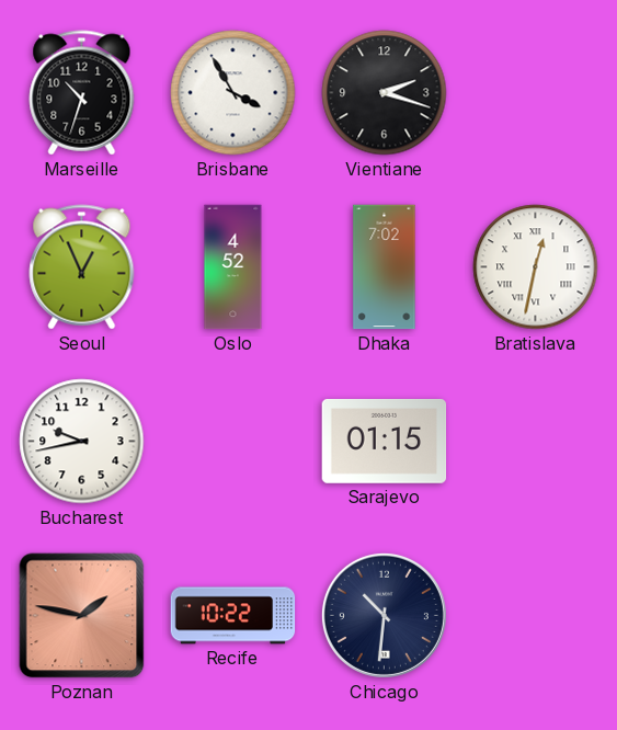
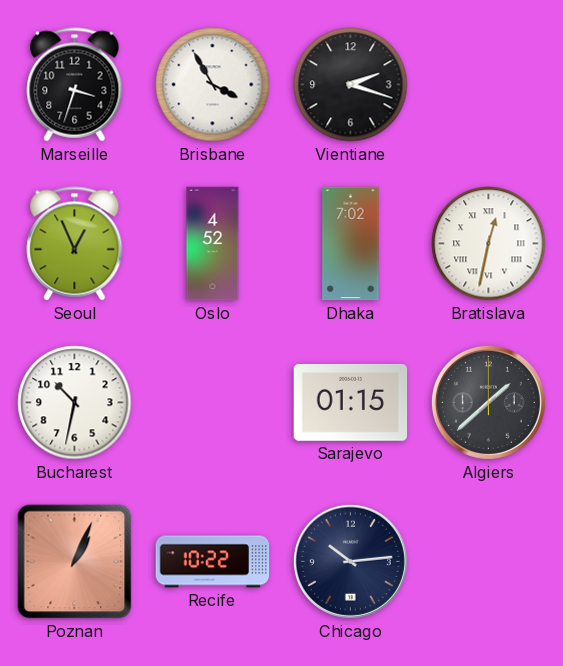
Marseille: 10:33 -> 3:33
Bucharest: 9:43 -> 10:32
Algiers: none -> 1:38
Poznan: 1:47 -> 1:04
Chicago: 10:31 -> 10:14
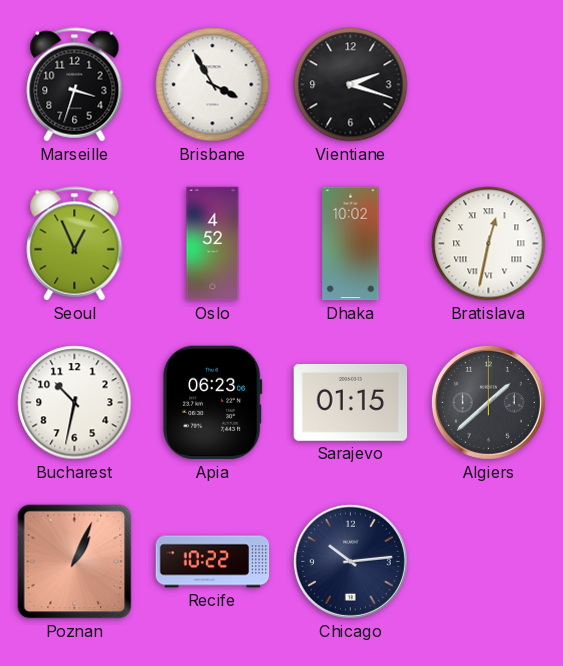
Dhaka: 7:02 -> 10:02
Apia: none -> 06:23
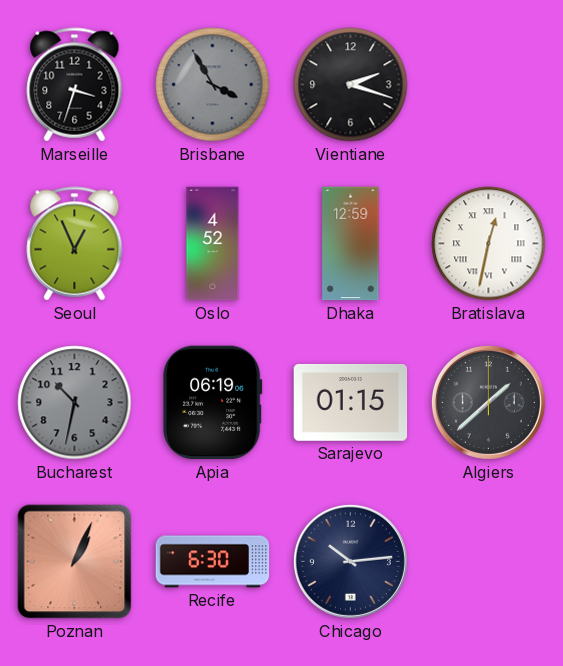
Brisbane dial: white -> grey
Dhaka: 10:02 -> 12:59
Bucharest dial: white -> grey
Apia: 06:23 -> 06:19
Recife: 10:22 -> 6:30
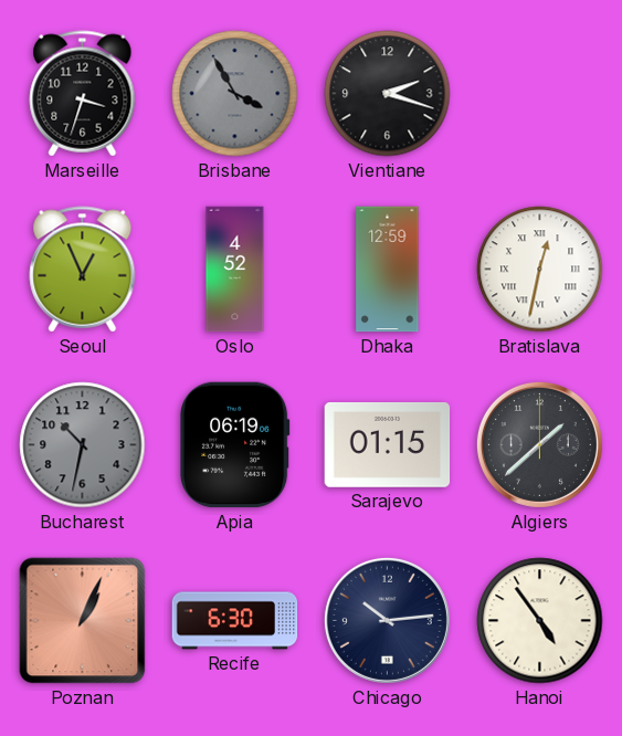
Hanoi: none -> 4:54
